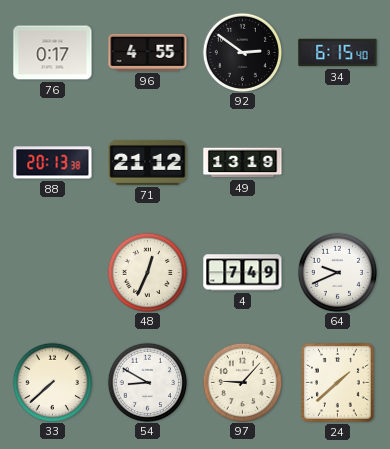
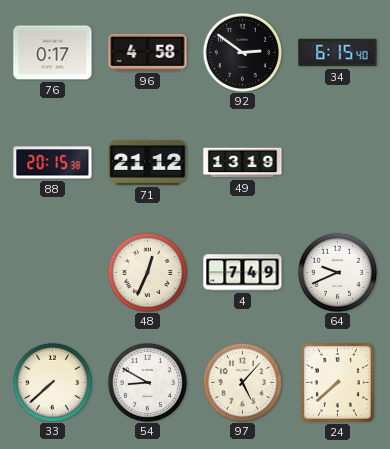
96: 4:55 -> 4:58
88: 20:13 -> 20:15
97: 9:07 -> 5:07
24: 1:38 -> 7:38
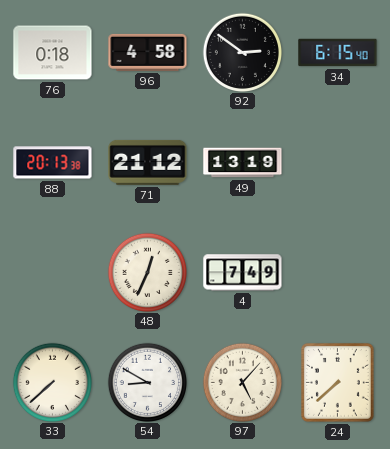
76: 0:17 -> 0:18
88: 20:15 -> 20:13
64: 9:41 -> none
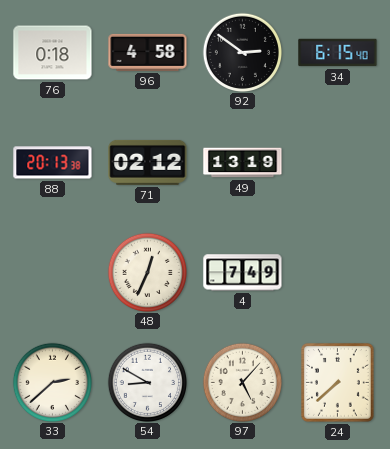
71: 21:12 -> 02:12
33: 7:38 -> 2:38
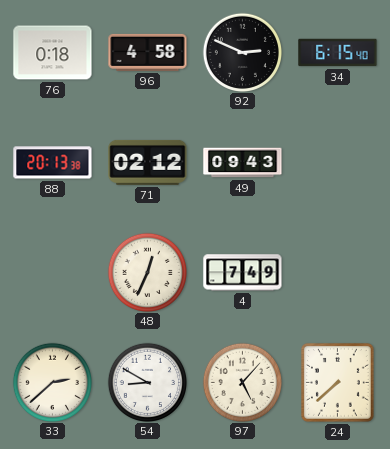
92: 2:51 -> 2:49
49: 13:19 -> 09:43
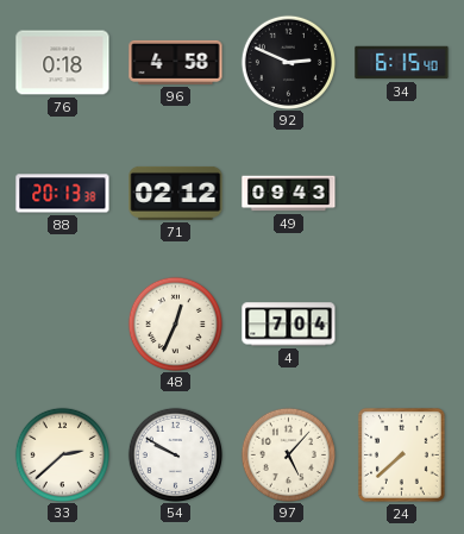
4: 7:49 -> 7:04
54: 8:50 -> 9:50
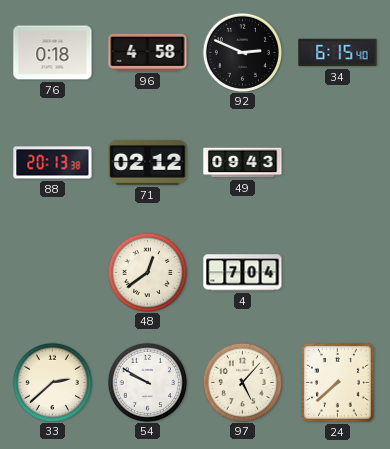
48: 12:34 -> 12:39
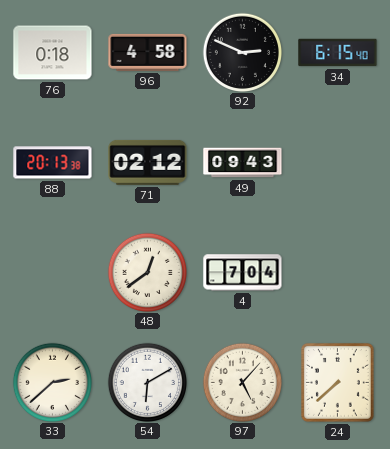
54: 9:50 -> 6:10
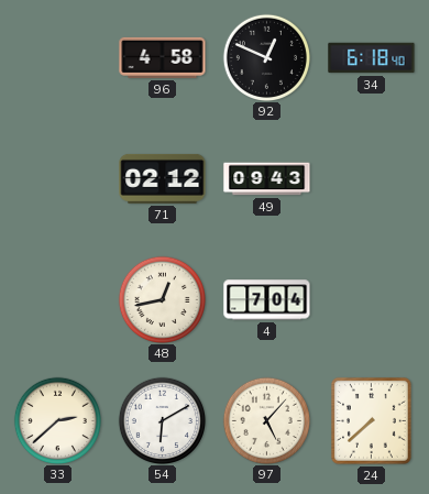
76: 0:18 -> none
92: 2:49 -> 12:49
34: 6:15 -> 6:18
88: 20:13 -> none
48: 12:39 -> 12:43
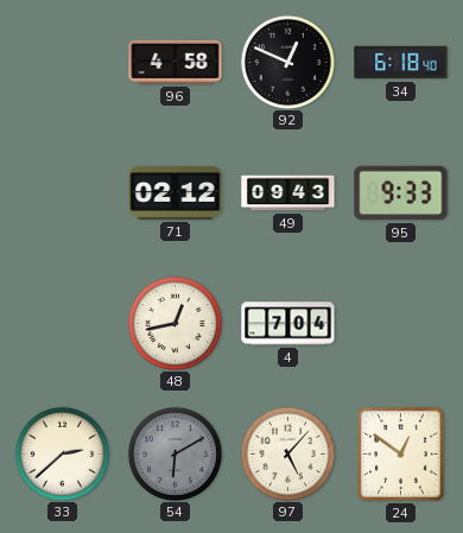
95: none -> 9:33
54 dial: white -> grey
24: 7:38 -> 12:51
